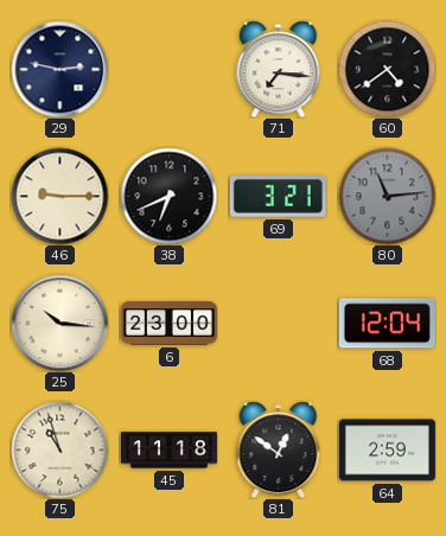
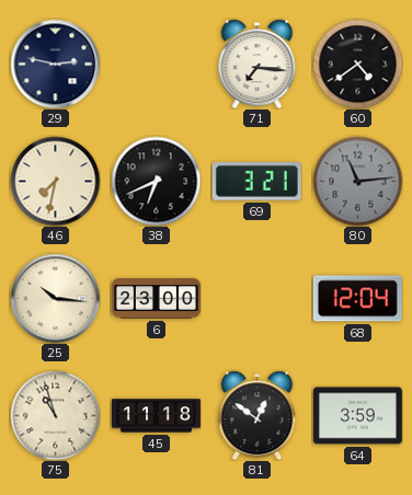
46: 9:15 -> 7:32
64: 2:59 -> 3:59
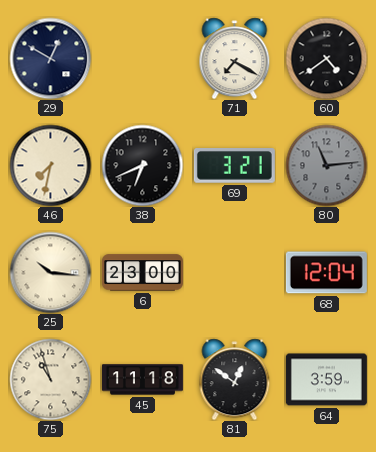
29: 2:47 -> 12:50
71: 7:16 -> 7:20
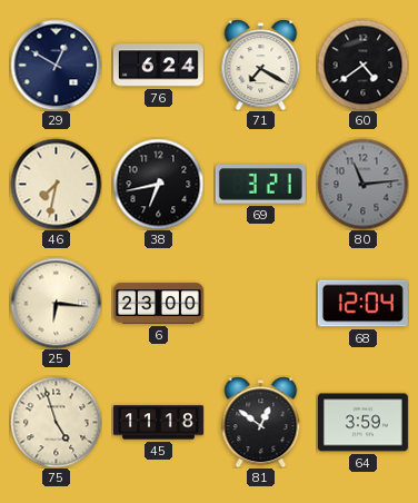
76: none -> 6:24
38: 6:41 -> 6:43
25: 10:16 -> 6:16
75: 10:57 -> 4:57
